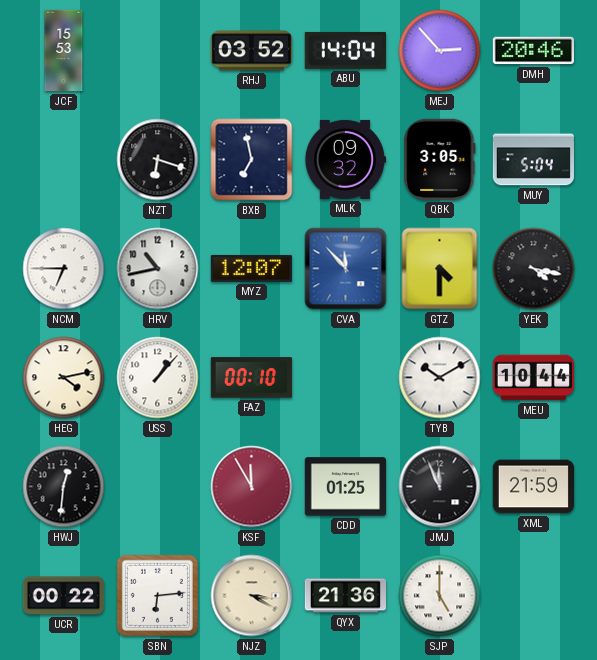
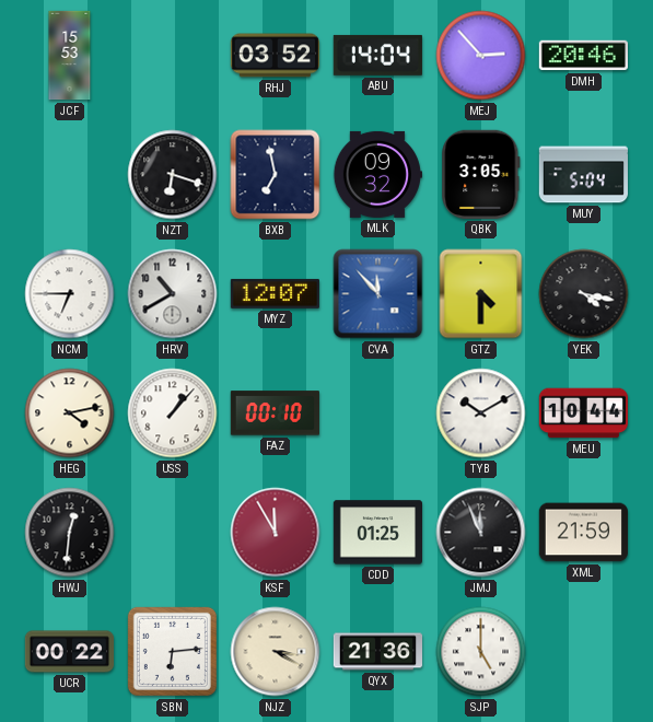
HRV: 10:43 -> 10:40
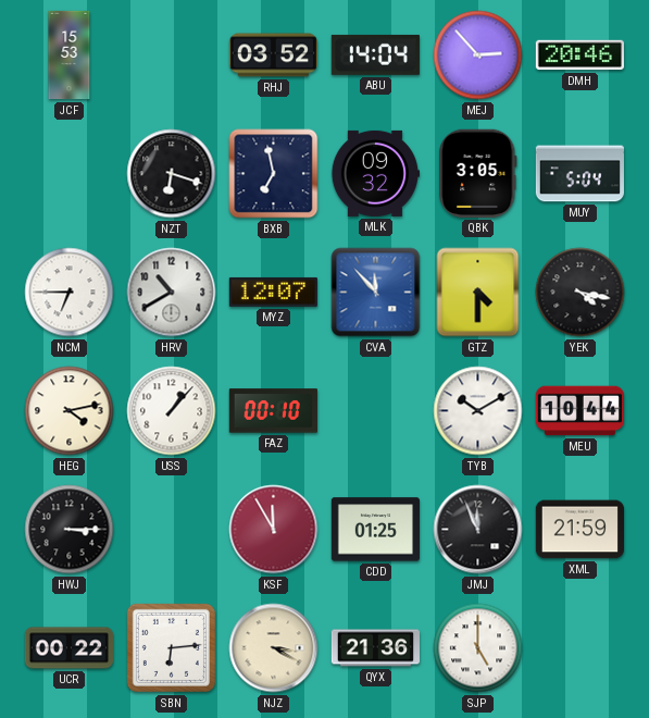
HWJ: 12:31 -> 3:15
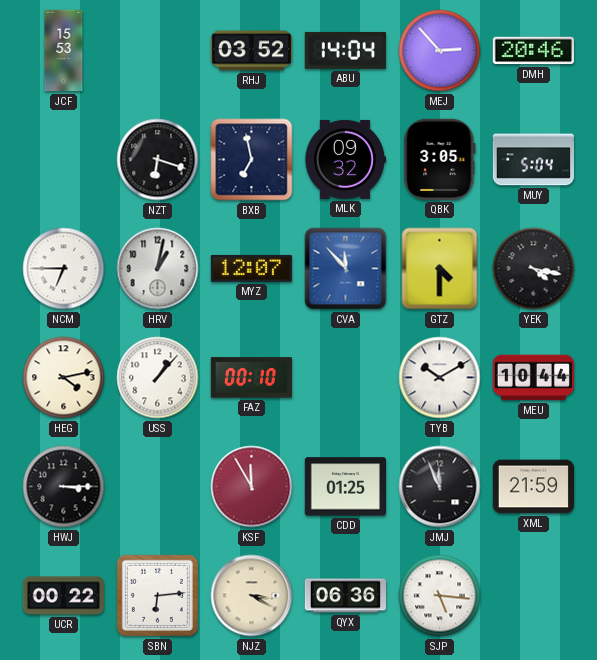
HRV: 10:40 -> 1:02
QYX: 21:36 -> 06:36
SJP: 5:00 -> 5:16
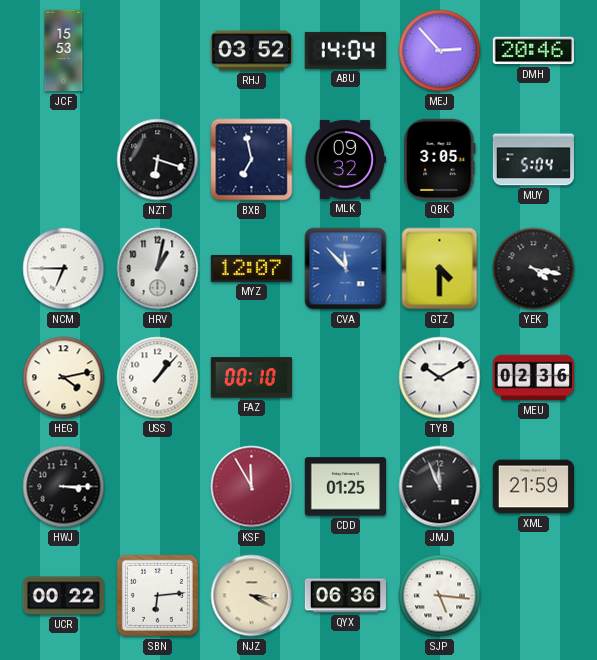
MEU: 10:44 -> 02:36
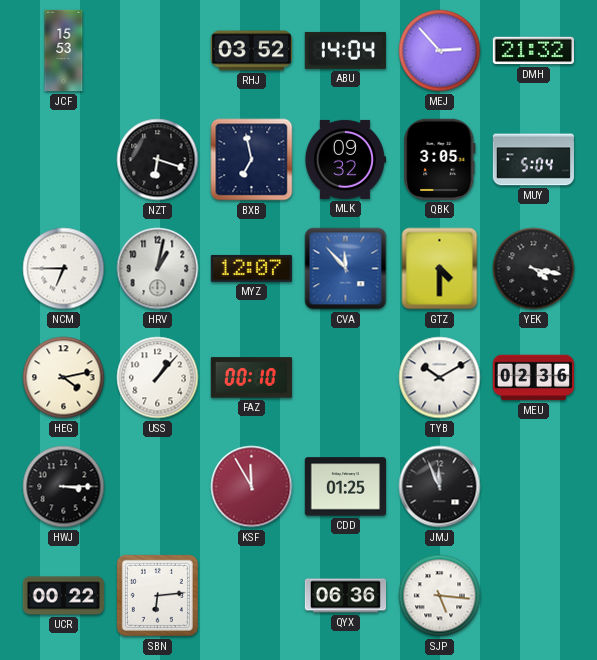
DMH: 20:46 -> 21:32
XML: 21:59 -> none
NJZ: 3:20 -> none
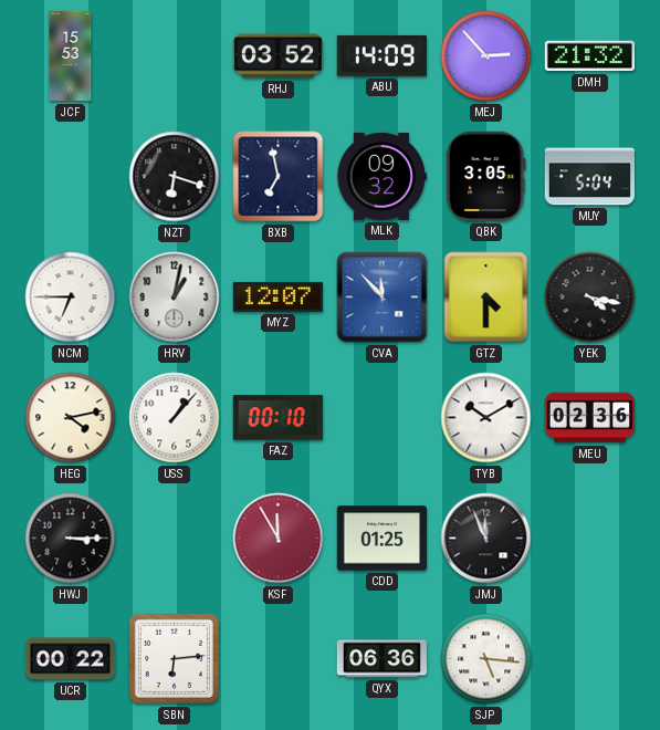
ABU: 14:04 -> 14:09
